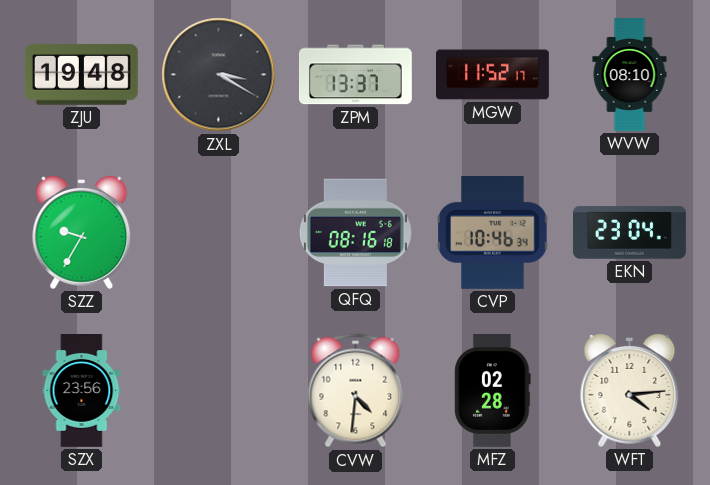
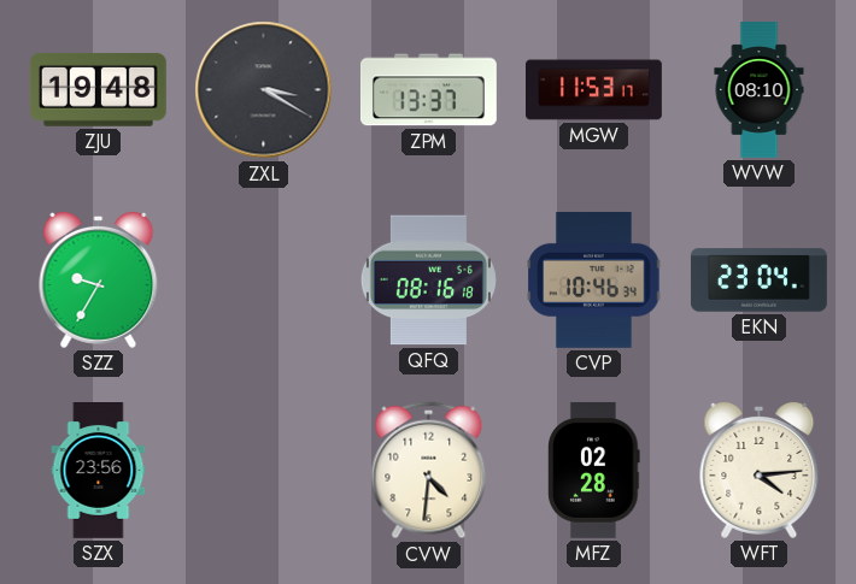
MGW: 11:52 -> 11:53
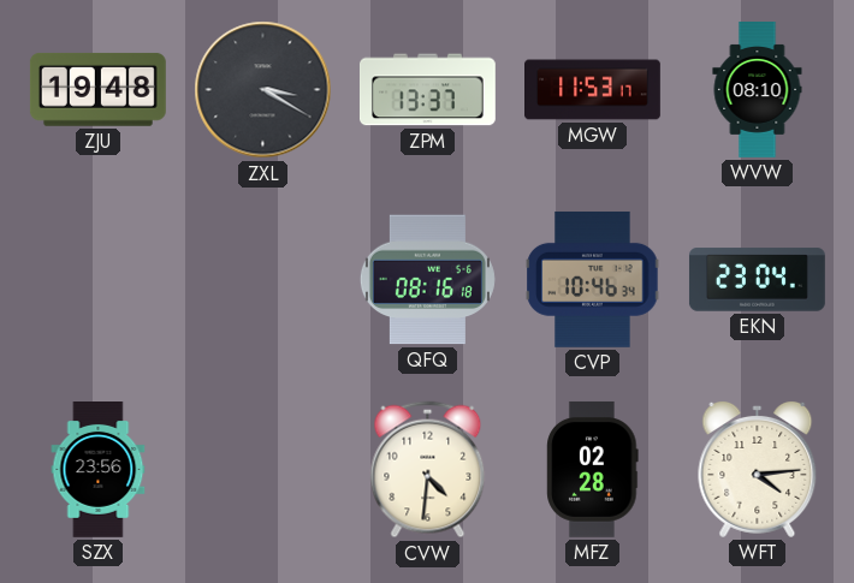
SZZ: 9:35 -> none
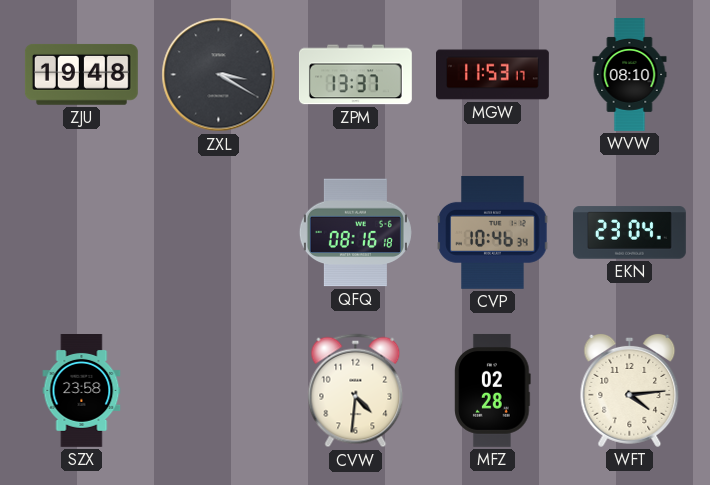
SZX: 23:56 -> 23:58
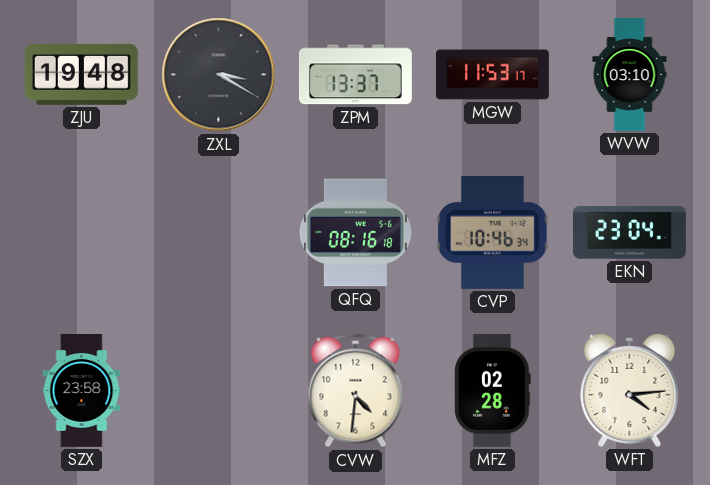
WVW: 08:10 -> 03:10
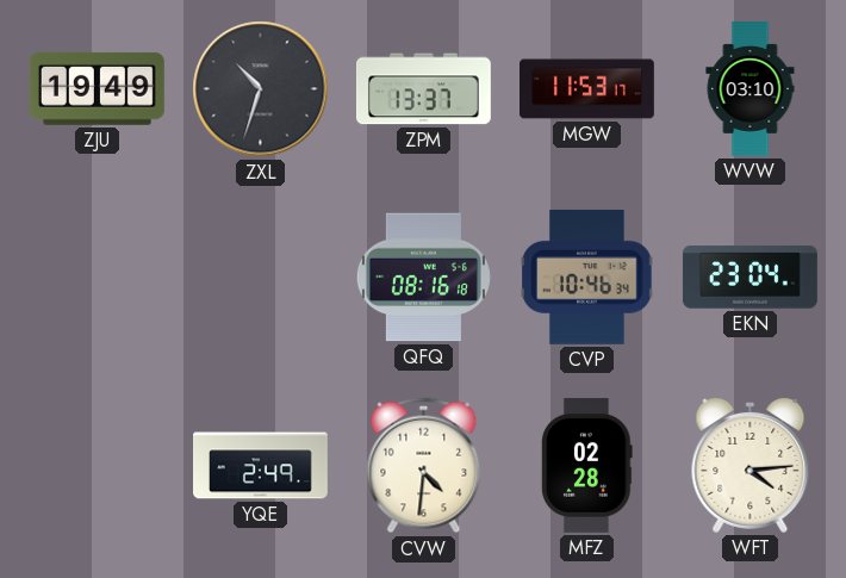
ZJU: 19:48 -> 19:49
ZXL: 3:20 -> 10:33
SZX: 23:58 -> none
YQE: none -> 2:49
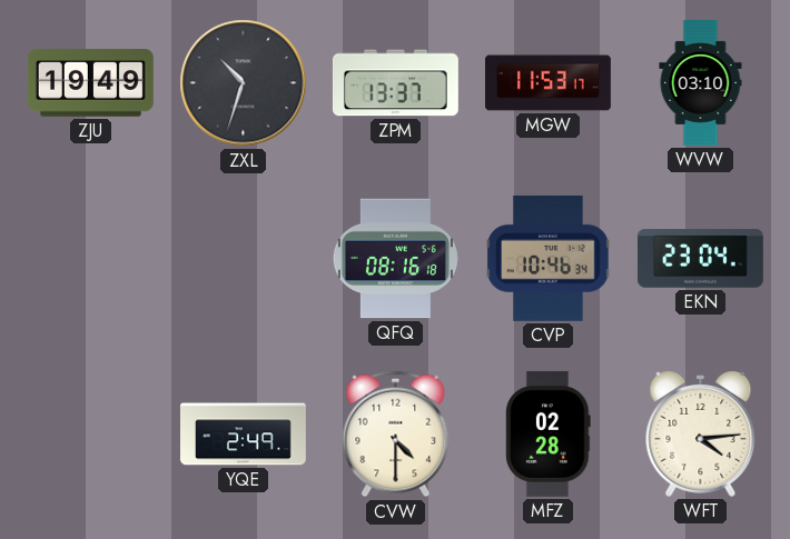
CVW: 4:31 -> 4:30
